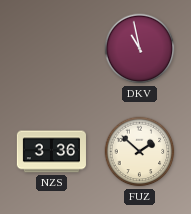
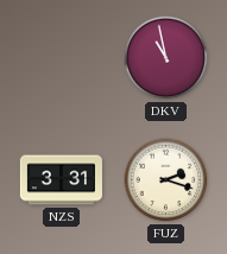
NZS: 3:36 -> 3:31
FUZ: 1:52 -> 2:18
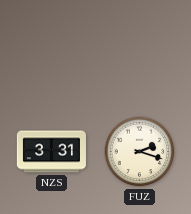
DKV: 10:58 -> none
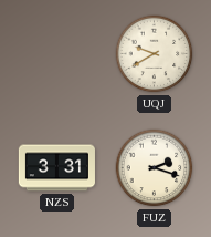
UQJ: none -> 9:40
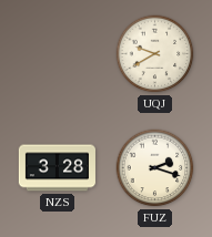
NZS: 3:31 -> 3:28
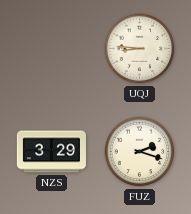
UQJ: 9:40 -> 8:46
NZS: 3:28 -> 3:29
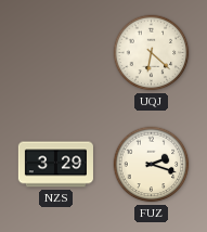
UQJ: 8:46 -> 6:22
